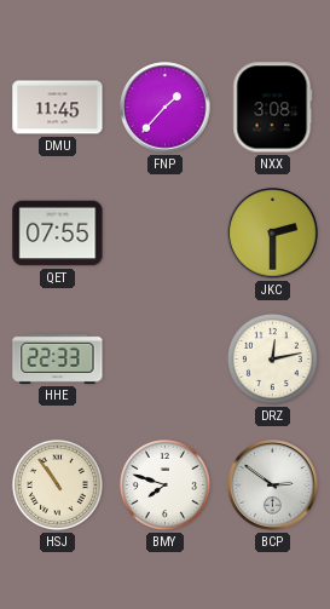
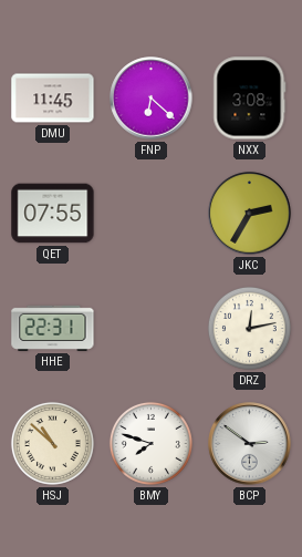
FNP: 1:37 -> 6:22
JKC: 2:30 -> 2:35
HHE: 22:33 -> 22:31
HSJ: 10:54 -> 10:52
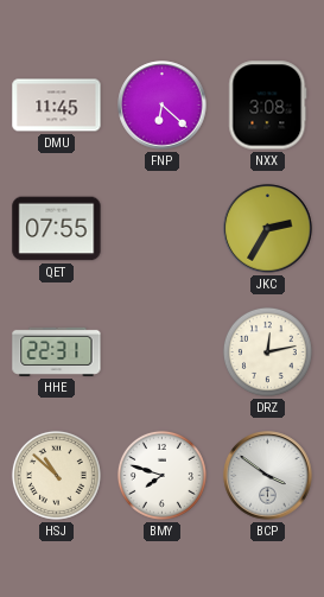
BCP: 2:51 -> 3:51
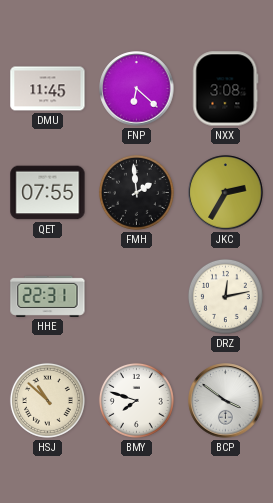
FMH: none -> 1:59
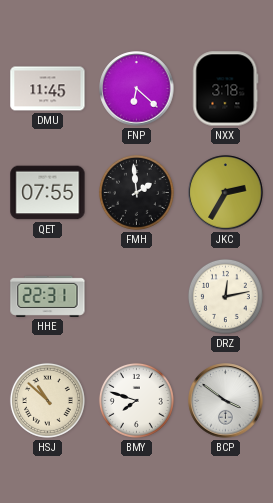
NXX: 3:08 -> 3:18
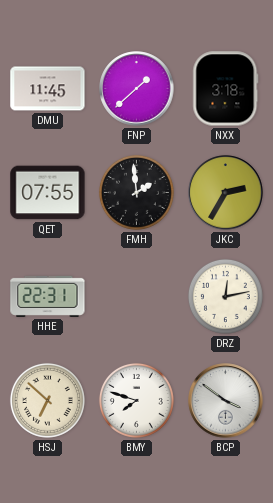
FNP: 6:22 -> 1:38
HSJ: 10:52 -> 6:52
